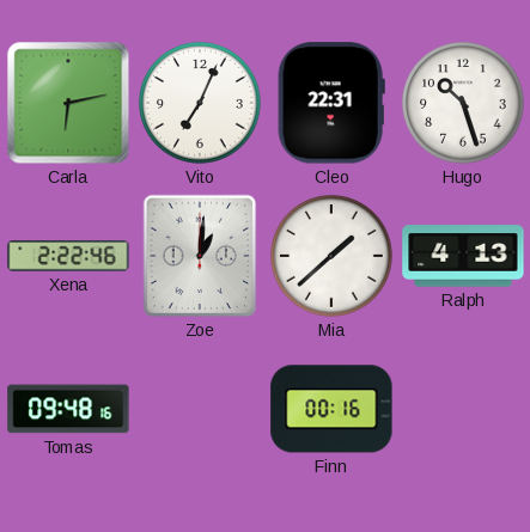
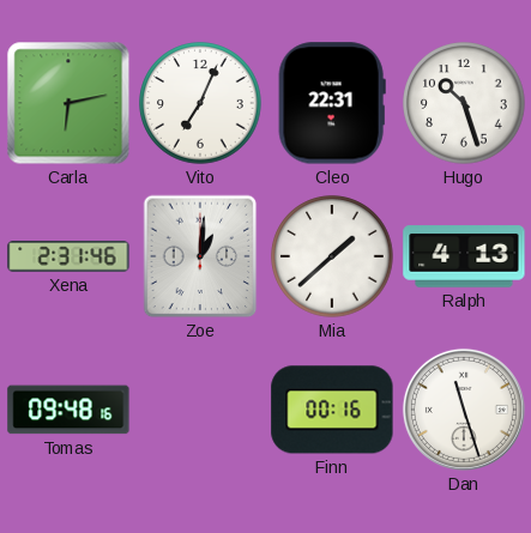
Xena: 2:22 -> 2:31
Dan: none -> 11:27
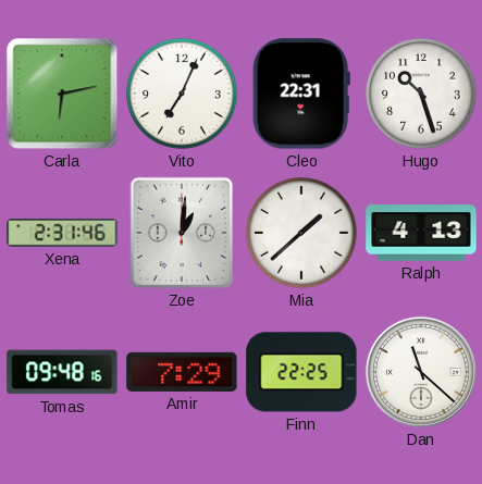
Amir: none -> 7:29
Finn: 00:16 -> 22:25
Dan: 11:27 -> 11:22
